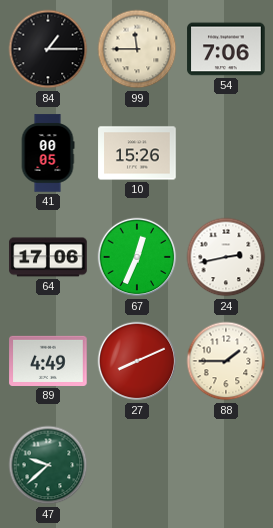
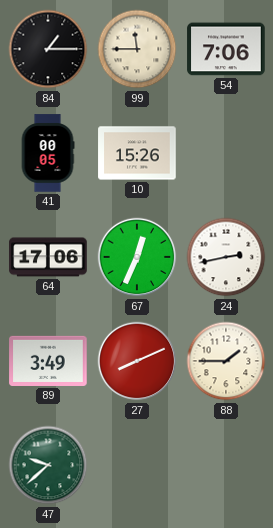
89: 4:49 -> 3:49
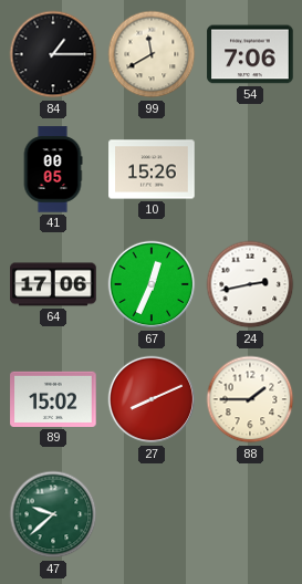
99: 11:45 -> 11:40
89: 3:49 -> 15:02
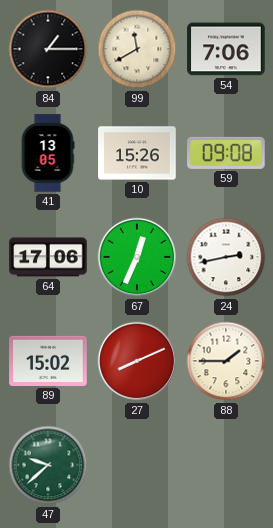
41: 00:05 -> 13:05
59: none -> 09:08
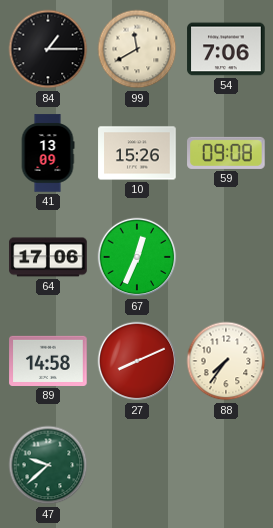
41: 13:05 -> 13:09
24: 2:43 -> none
89: 15:02 -> 14:58
88: 1:45 -> 7:36
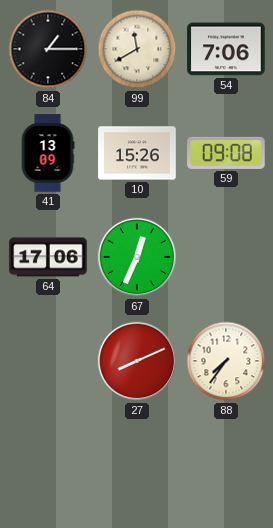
89: 14:58 -> none
47: 9:38 -> none
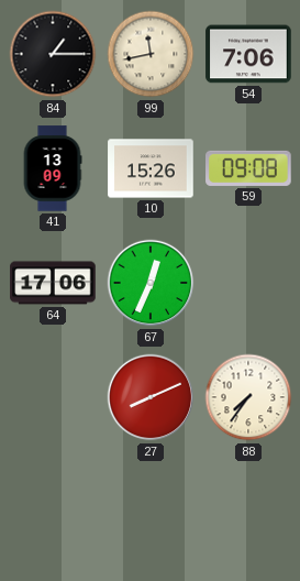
99: 11:40 -> 11:43
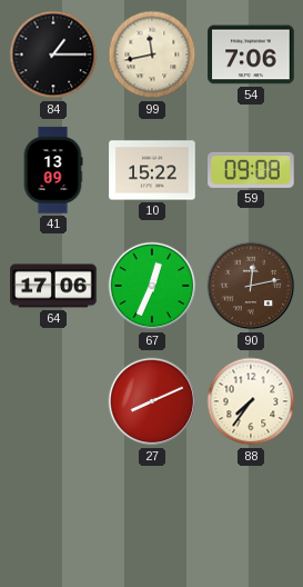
10: 15:26 -> 15:22
90: none -> 12:13
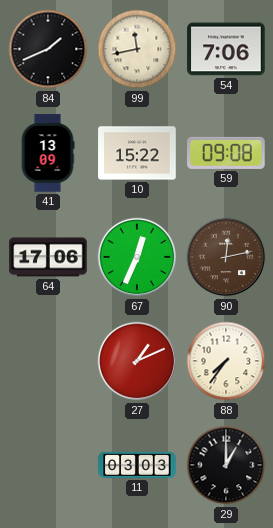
84: 1:15 -> 1:41
27: 8:11 -> 1:11
11: none -> 03:03
29: none -> 1:00
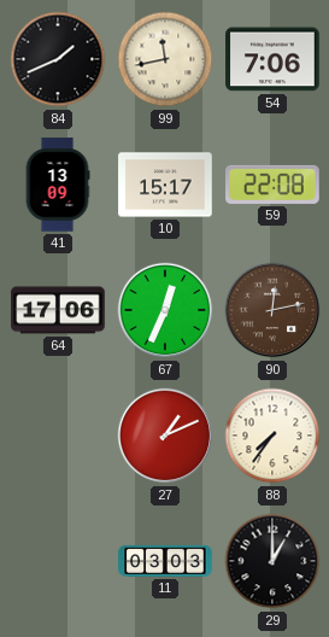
10: 15:22 -> 15:17
59: 09:08 -> 22:08
